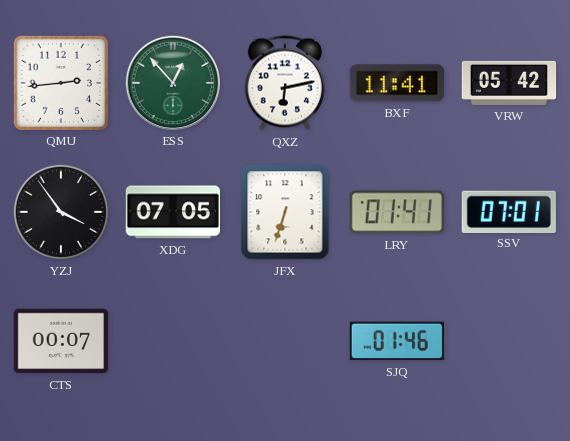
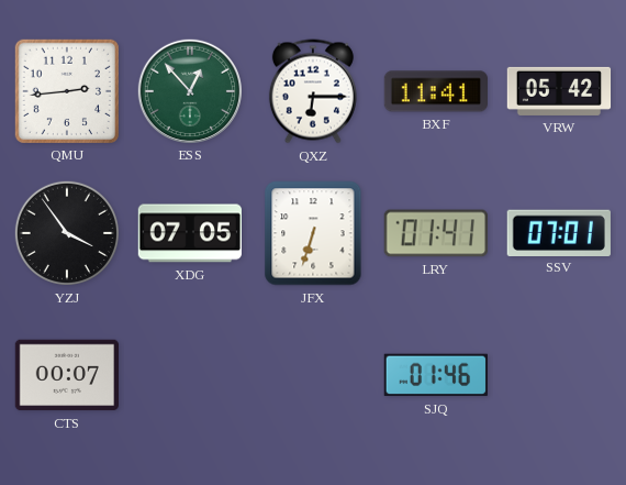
QXZ: 6:13 -> 6:15
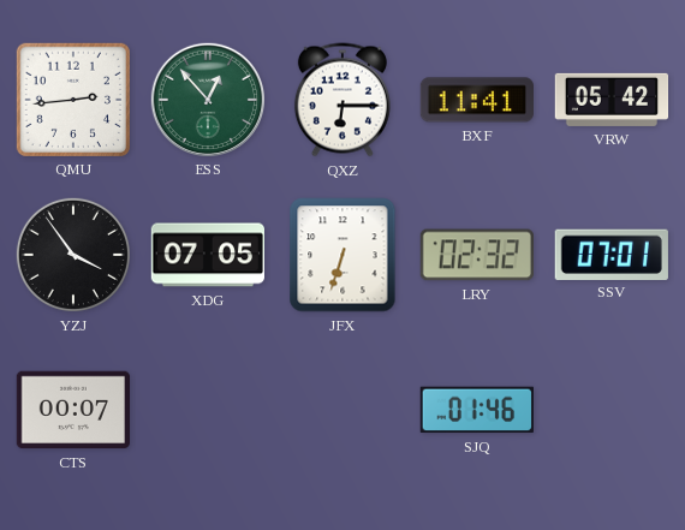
LRY: 01:41 -> 02:32
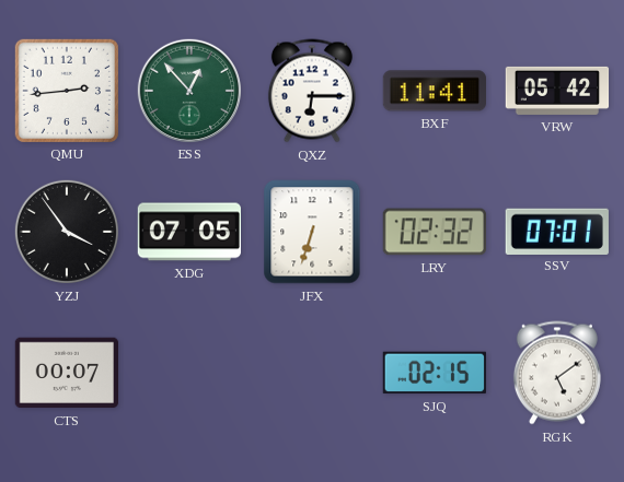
SJQ: 01:46 -> 02:15
RGK: none -> 5:09
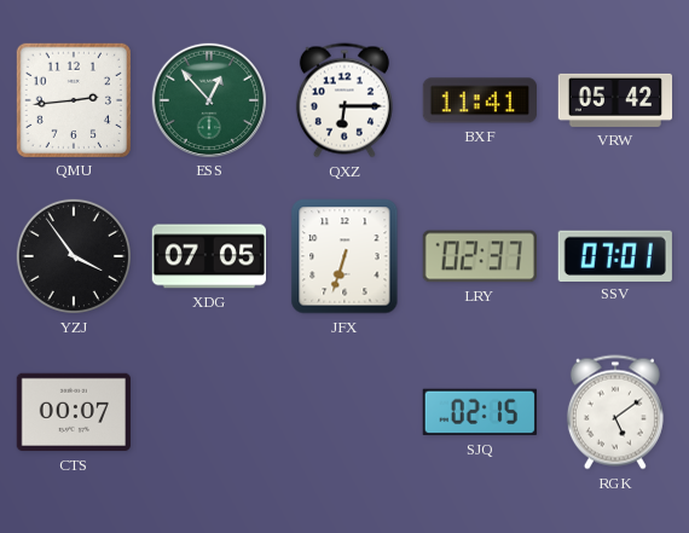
LRY: 02:32 -> 02:37
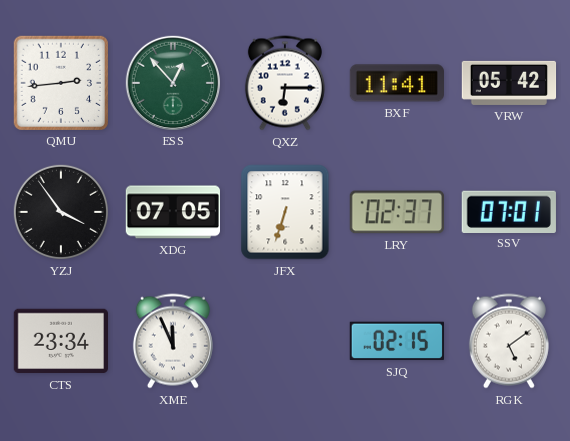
CTS: 00:07 -> 23:34
XME: none -> 11:56
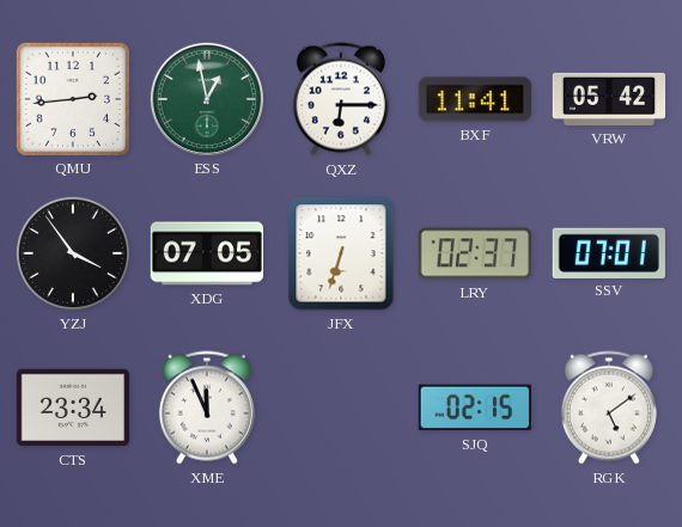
ESS: 12:53 -> 12:58
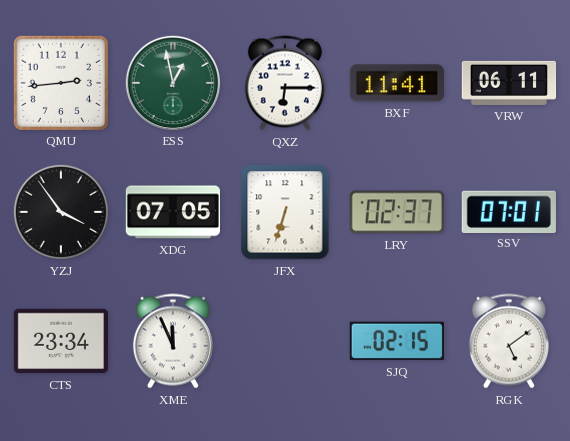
VRW: 05:42 -> 06:11
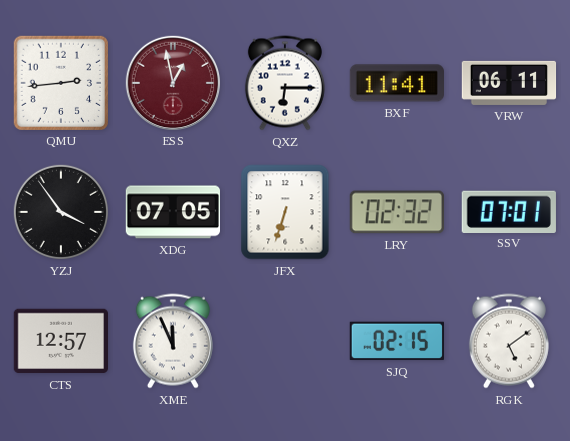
ESS dial: green -> burgundy
LRY: 02:37 -> 02:32
CTS: 23:34 -> 12:57
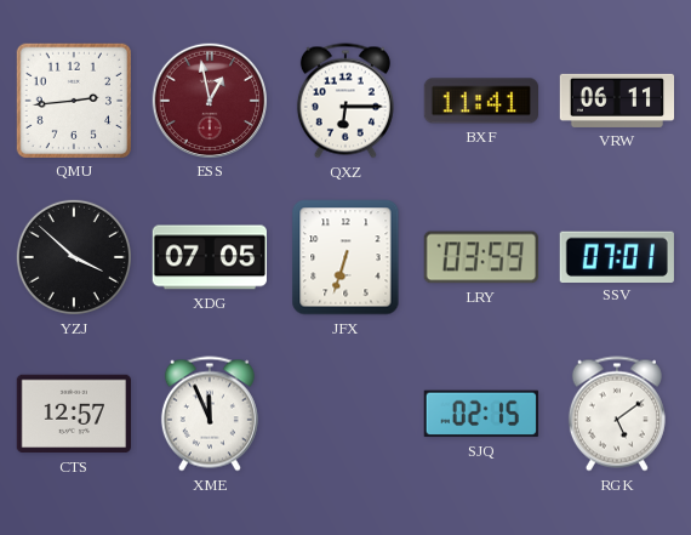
YZJ: 3:54 -> 3:52
LRY: 02:32 -> 03:59
